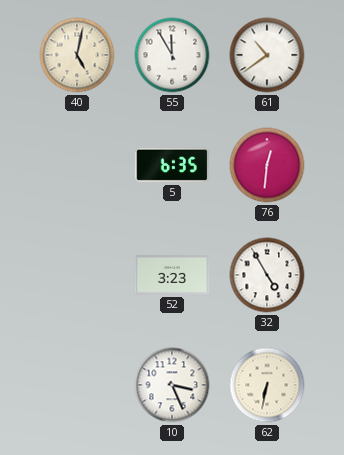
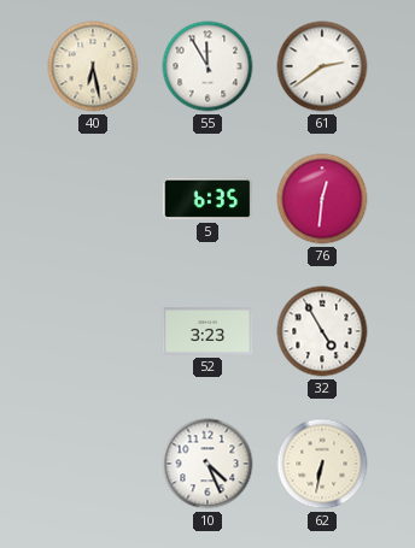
40: 5:02 -> 6:28
61: 10:39 -> 2:39
10: 3:26 -> 4:26
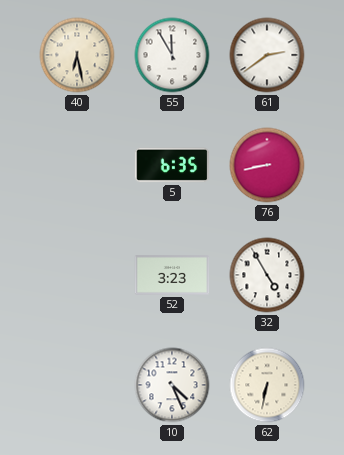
76: 12:31 -> 8:43
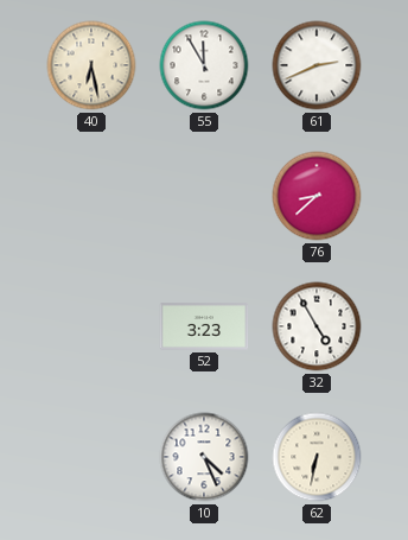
61: 2:39 -> 2:41
5: 6:35 -> none
76: 8:43 -> 8:38
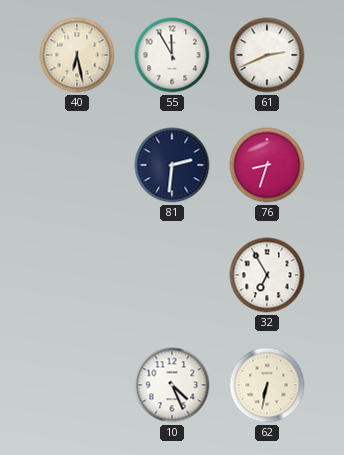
81: none -> 2:31
76: 8:38 -> 8:33
52: 3:23 -> none
32: 4:55 -> 6:55
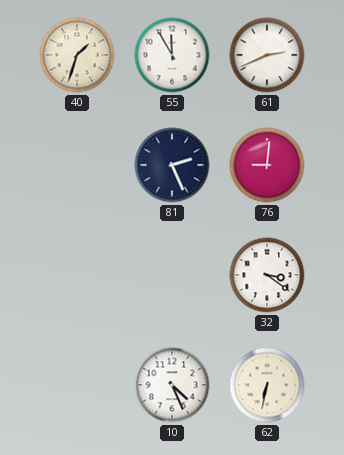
40: 6:28 -> 1:33
81: 2:31 -> 2:26
76: 8:33 -> 9:01
32: 6:55 -> 3:21
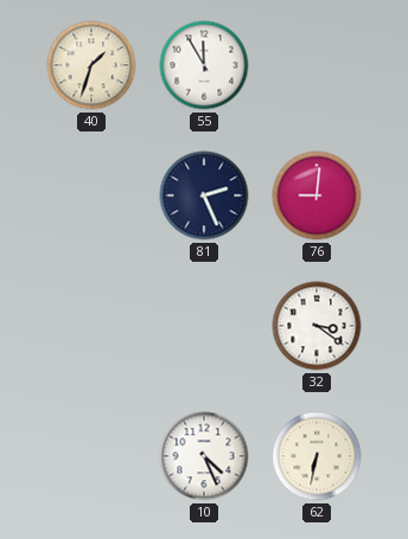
61: 2:41 -> none
